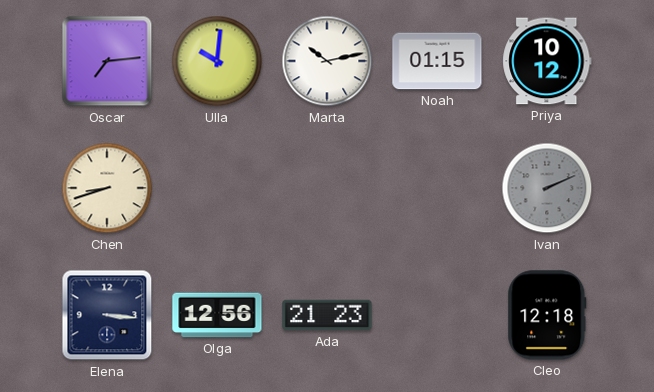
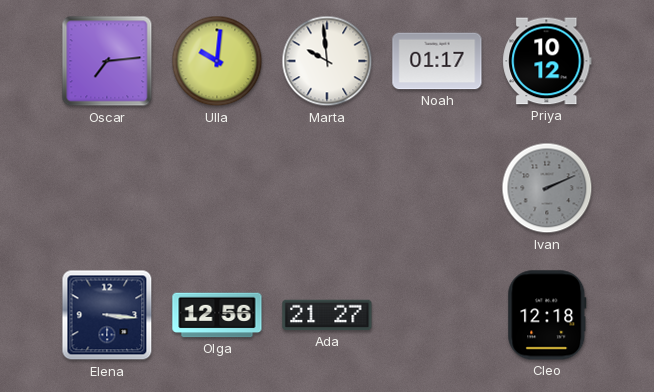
Marta: 10:13 -> 9:59
Noah: 01:15 -> 01:17
Chen: 8:42 -> none
Ada: 21:23 -> 21:27
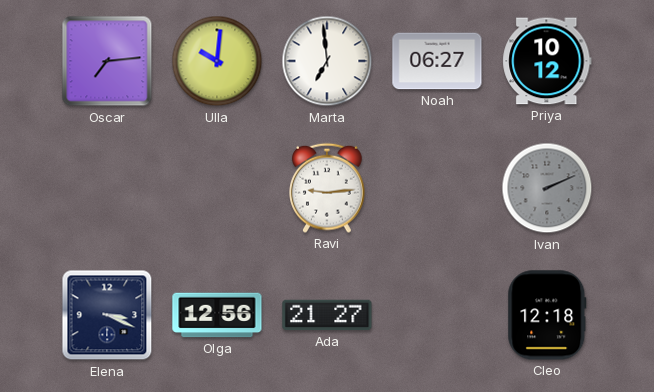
Marta: 9:59 -> 6:59
Noah: 01:17 -> 06:27
Ravi: none -> 9:14
Elena: 3:16 -> 3:19
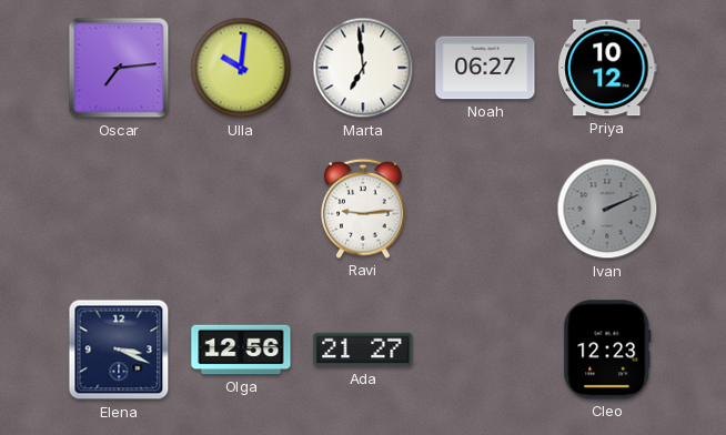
Cleo: 12:18 -> 12:23
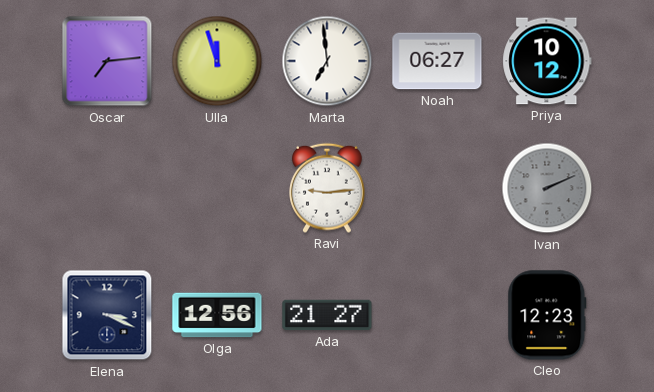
Ulla: 10:01 -> 11:57
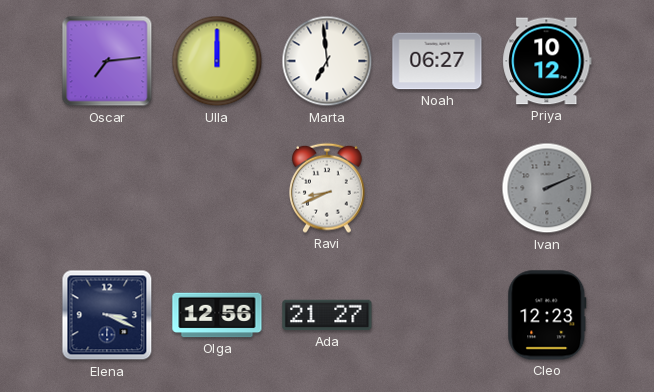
Ulla: 11:57 -> 12:00
Ravi: 9:14 -> 8:41
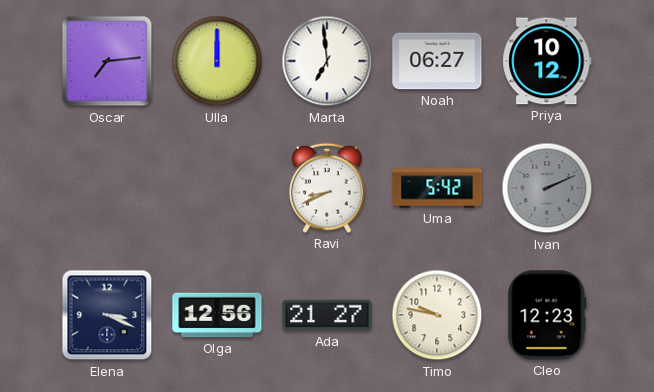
Uma: none -> 5:42
Timo: none -> 9:47
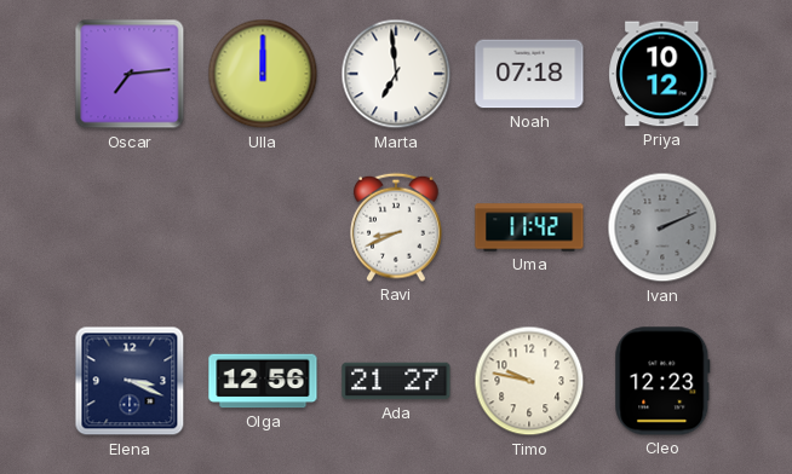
Noah: 06:27 -> 07:18
Uma: 5:42 -> 11:42
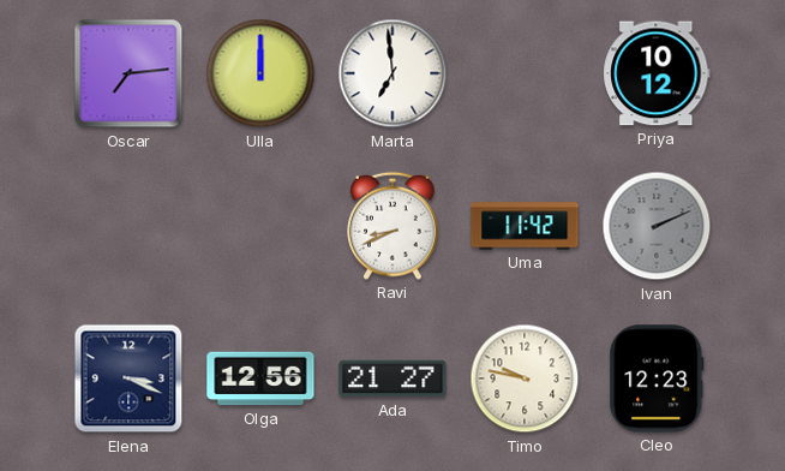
Noah: 07:18 -> none
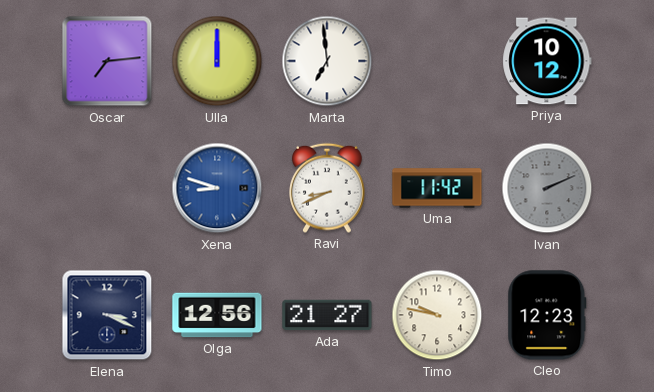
Xena: none -> 8:48
